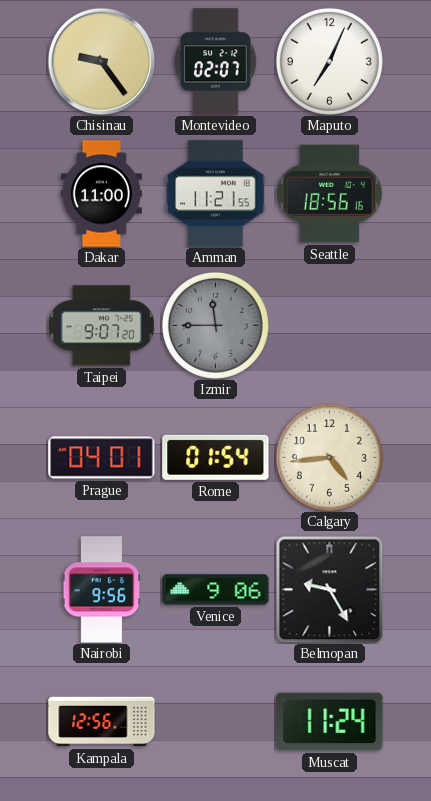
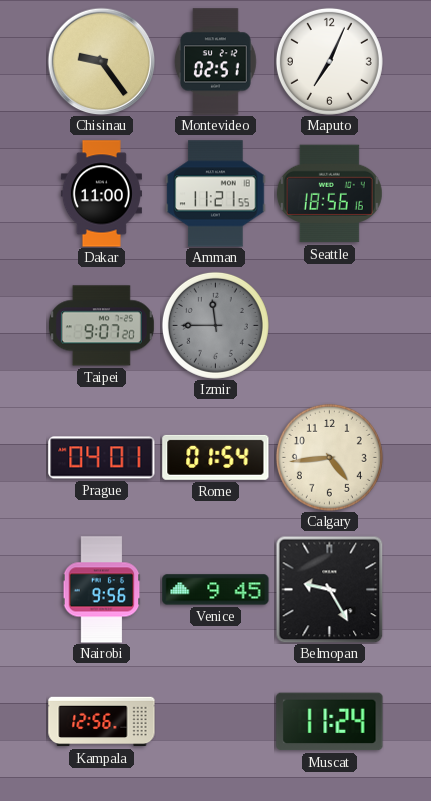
Montevideo: 02:07 -> 02:51
Venice: 9:06 -> 9:45
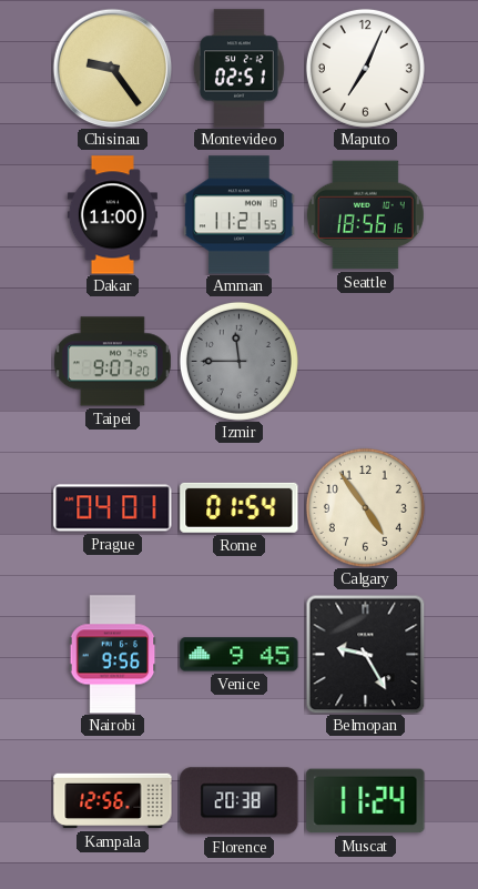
Calgary: 4:44 -> 4:54
Florence: none -> 20:38
